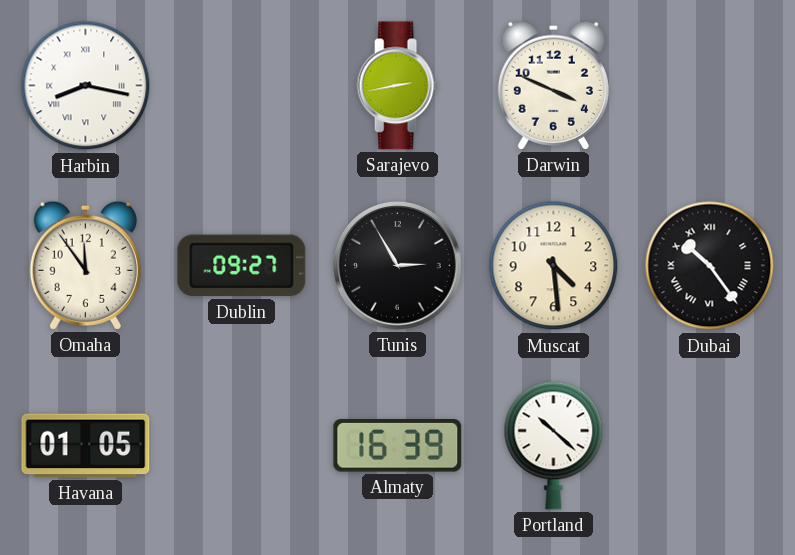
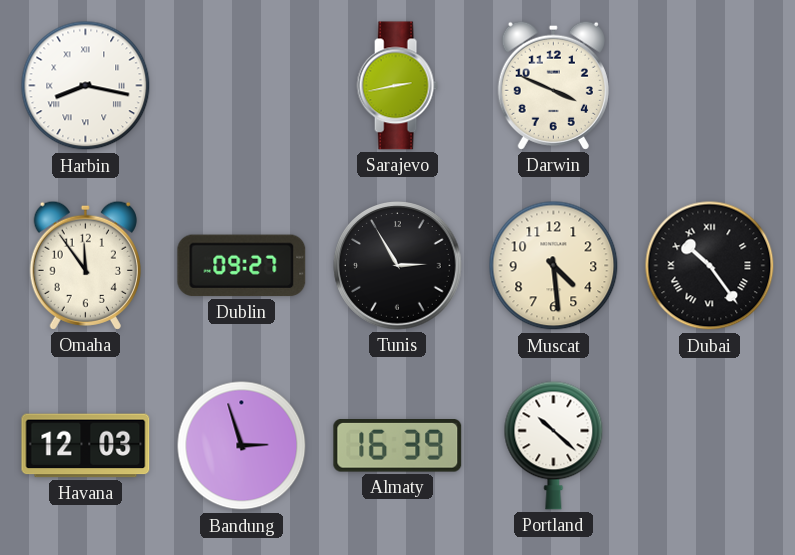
Havana: 01:05 -> 12:03
Bandung: none -> 2:57
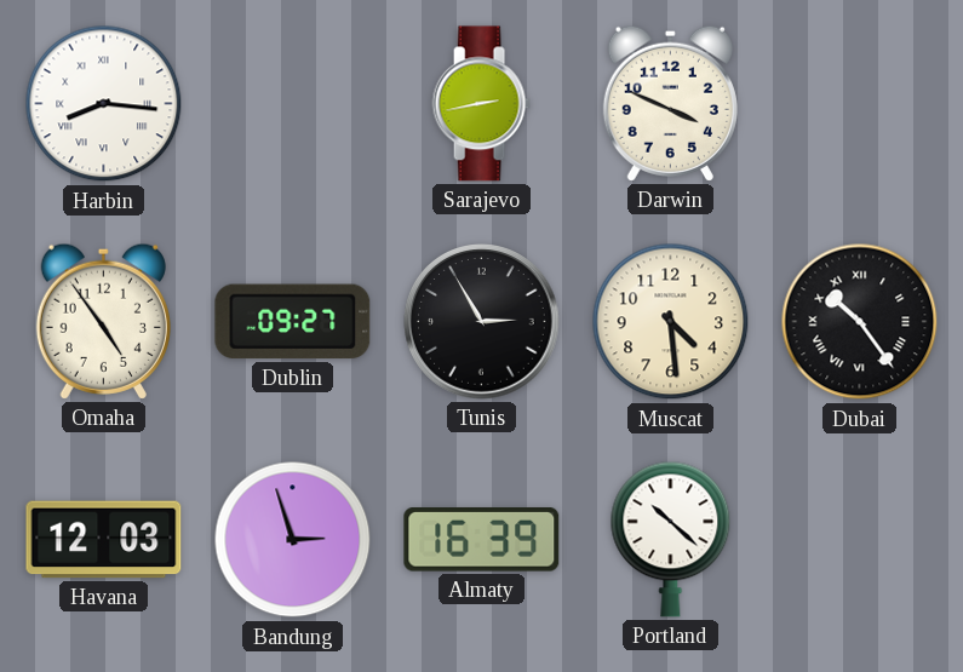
Harbin: 8:17 -> 8:16
Omaha: 11:54 -> 4:54
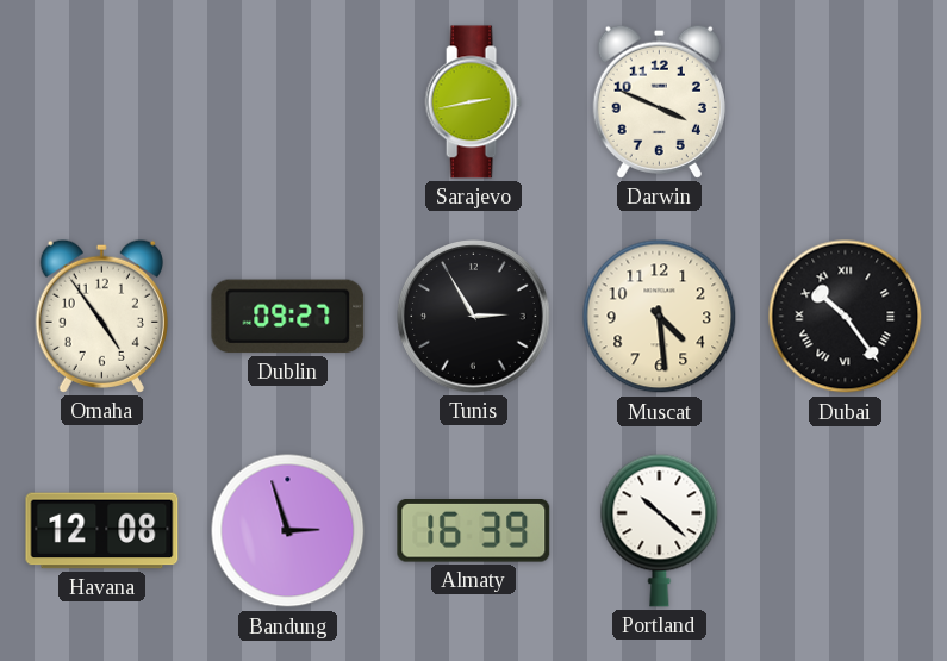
Harbin: 8:16 -> none
Havana: 12:03 -> 12:08
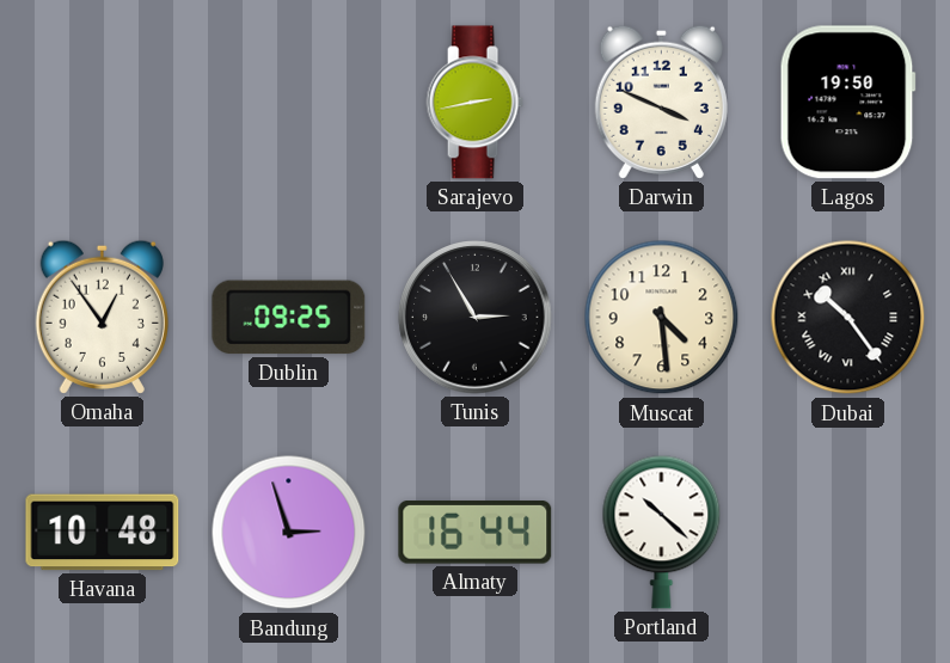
Lagos: none -> 19:50
Omaha: 4:54 -> 12:54
Dublin: 09:27 -> 09:25
Havana: 12:08 -> 10:48
Almaty: 16:39 -> 16:44
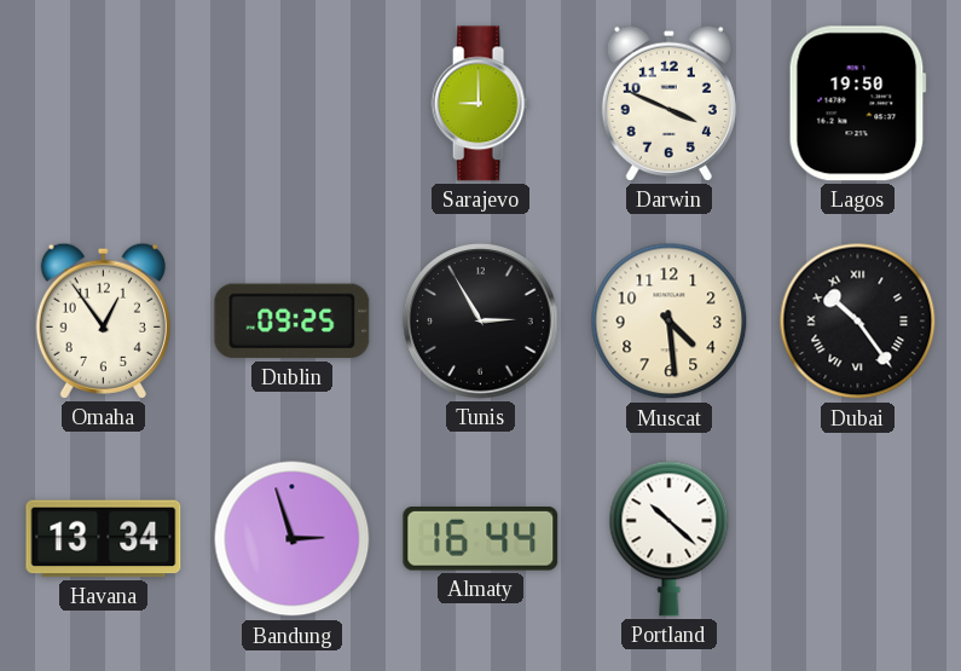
Sarajevo: 2:43 -> 9:00
Havana: 10:48 -> 13:34
